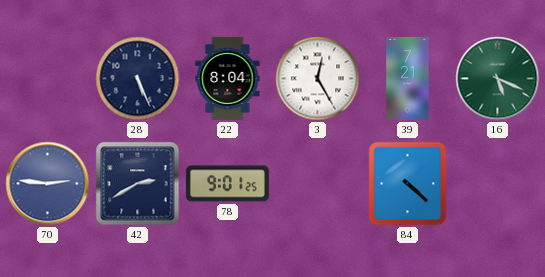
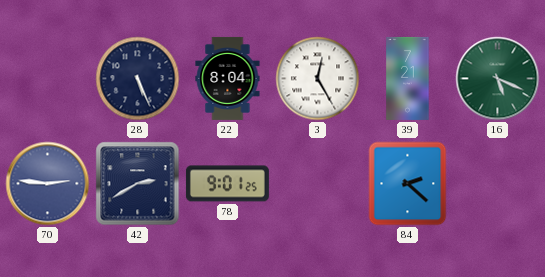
84: 4:22 -> 2:22
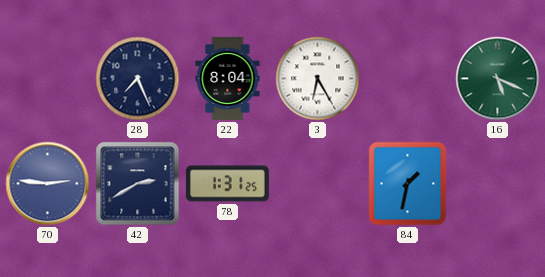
28: 5:26 -> 7:26
3: 12:25 -> 6:25
39: 7:21 -> none
78: 9:01 -> 1:31
84: 2:22 -> 1:32
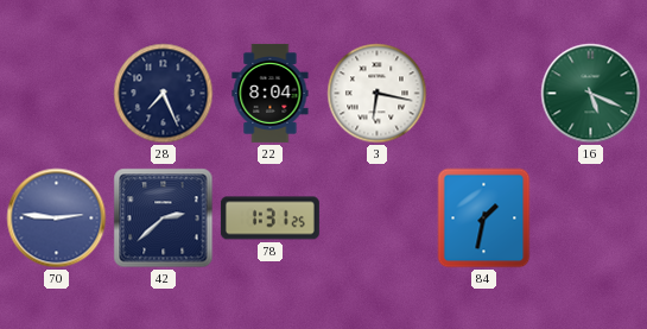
3: 6:25 -> 6:17
42: 2:40 -> 2:38
